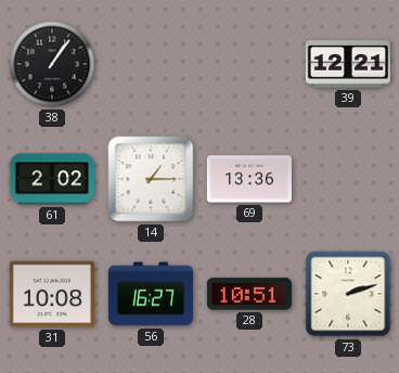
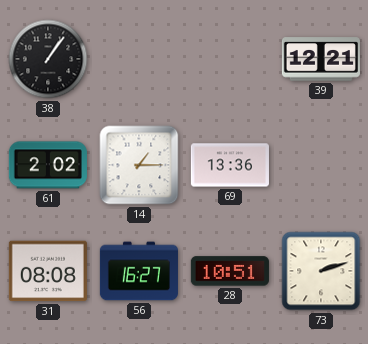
31: 10:08 -> 08:08
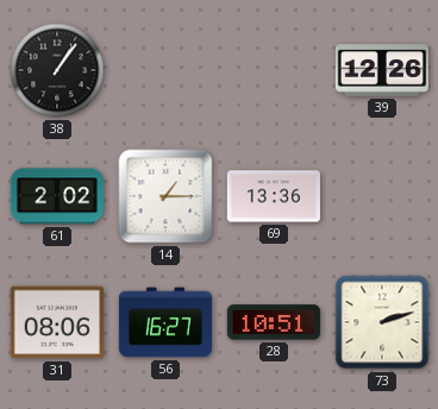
39: 12:21 -> 12:26
31: 08:08 -> 08:06
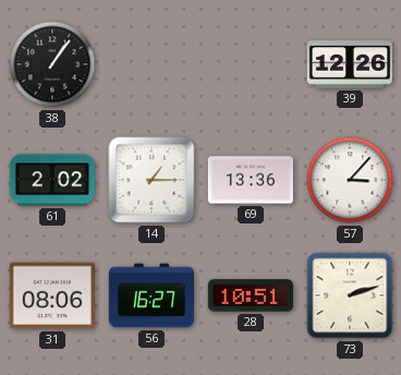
57: none -> 3:07
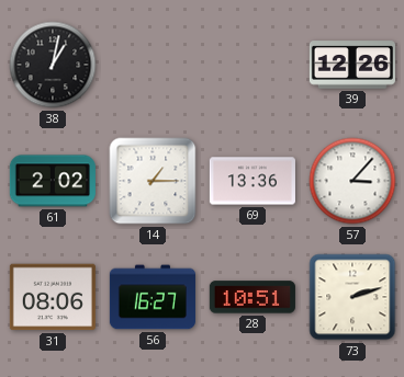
38: 1:06 -> 1:02
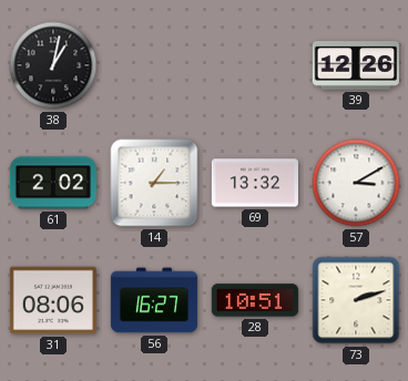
69: 13:36 -> 13:32
57: 3:07 -> 3:10
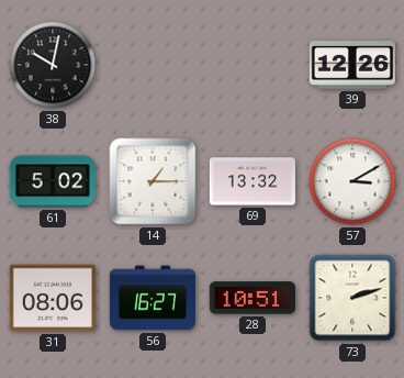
38: 1:02 -> 10:02
61: 2:02 -> 5:02
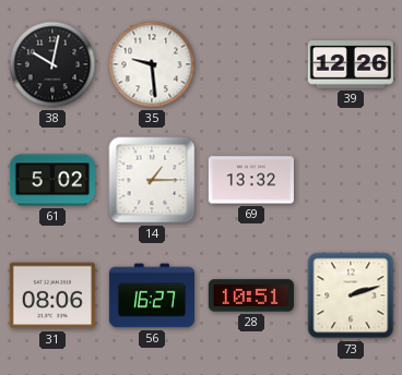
35: none -> 9:29
57: 3:10 -> none
